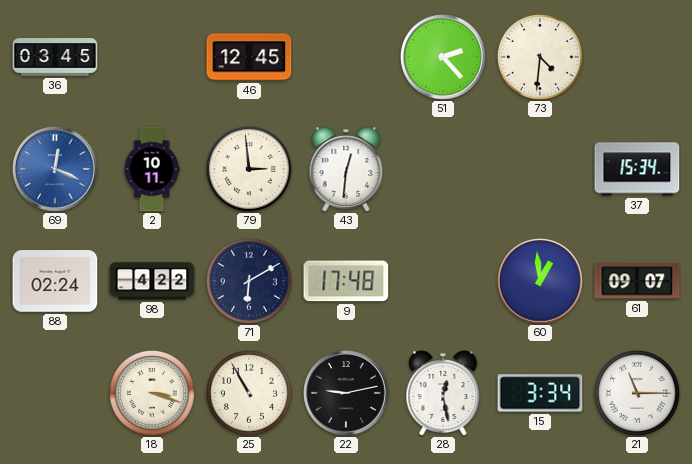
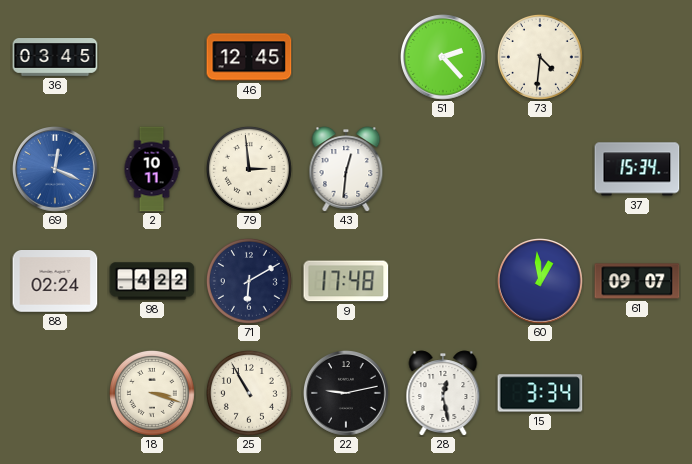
21: 11:15 -> none
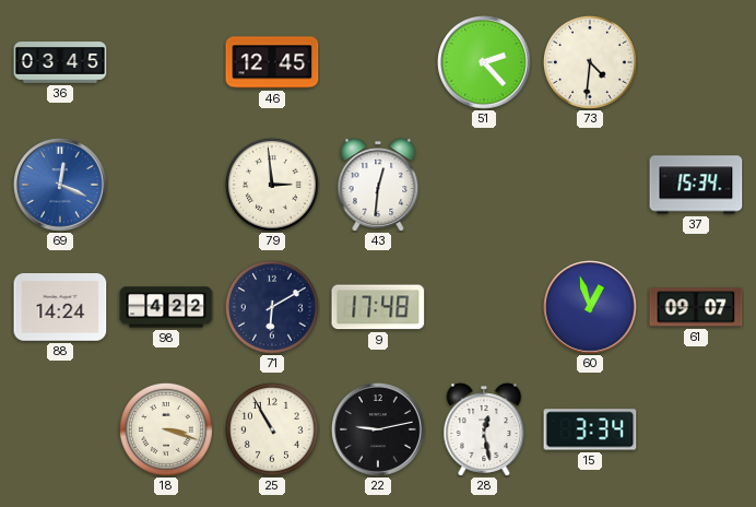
2: 10:11 -> none
88: 02:24 -> 14:24
60: 12:59 -> 12:57
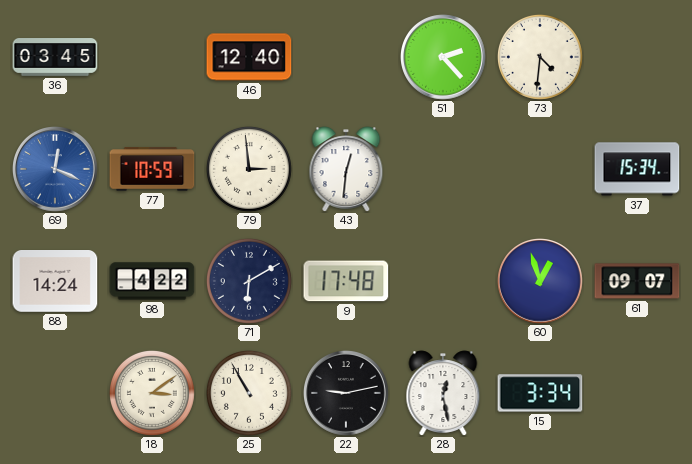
46: 12:45 -> 12:40
77: none -> 10:59
18: 3:18 -> 3:09
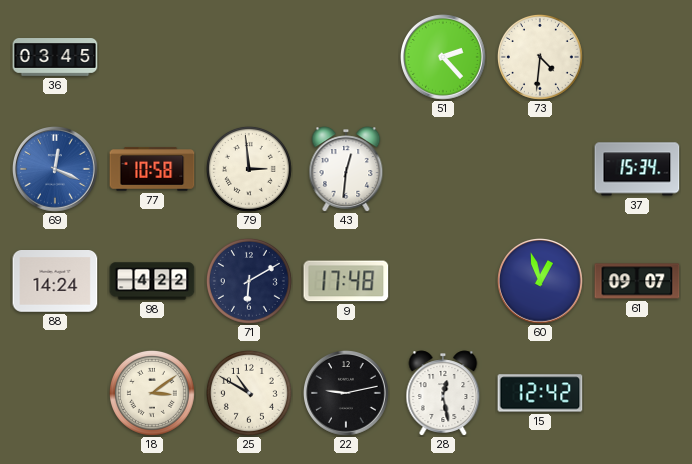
46: 12:40 -> none
77: 10:59 -> 10:58
25: 10:55 -> 10:50
15: 3:34 -> 12:42
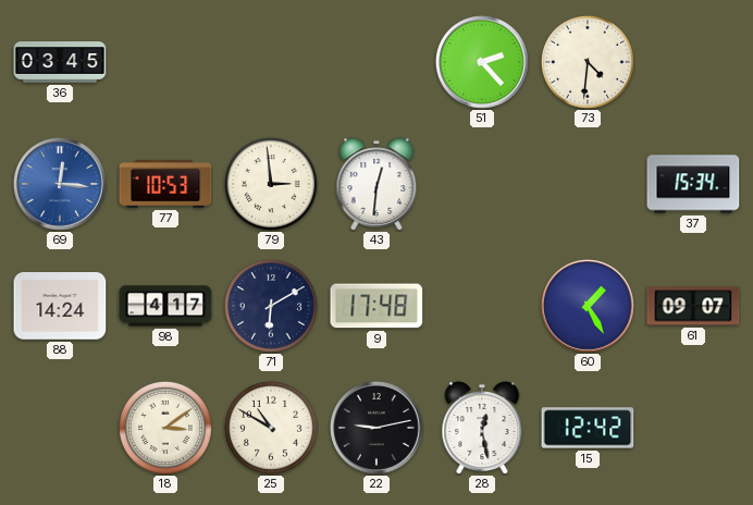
69: 12:19 -> 12:16
77: 10:58 -> 10:53
98: 4:22 -> 4:17
60: 12:57 -> 1:25
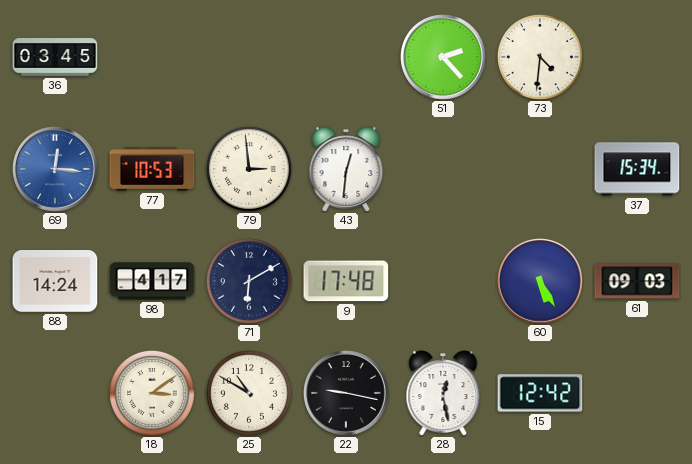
60: 1:25 -> 5:25
61: 09:07 -> 09:03
22: 9:13 -> 9:17
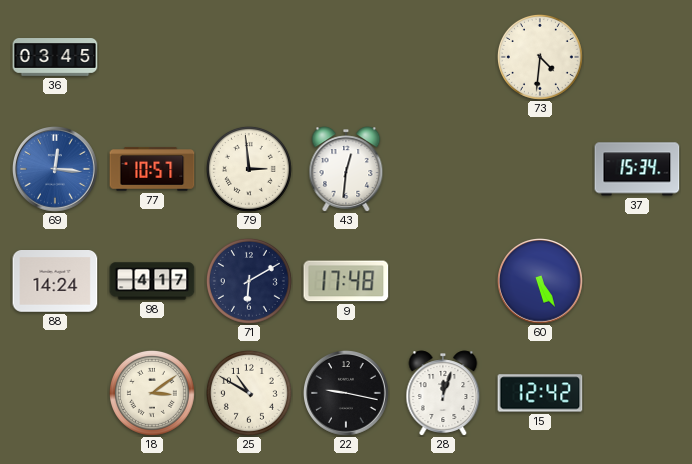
51: 2:23 -> none
77: 10:53 -> 10:57
61: 09:03 -> none
28: 12:28 -> 12:03
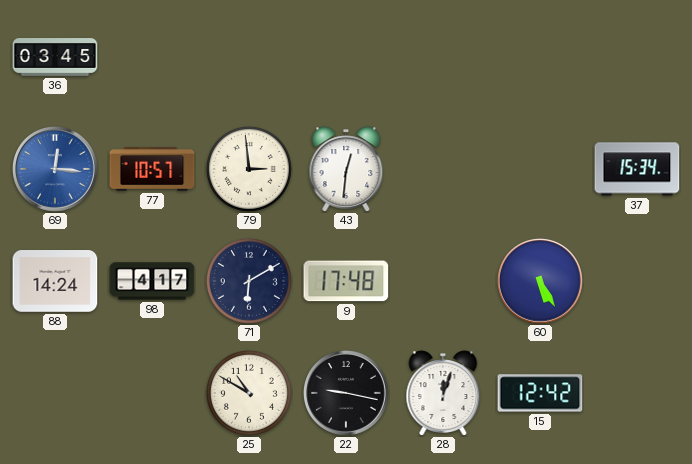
73: 4:31 -> none
18: 3:09 -> none
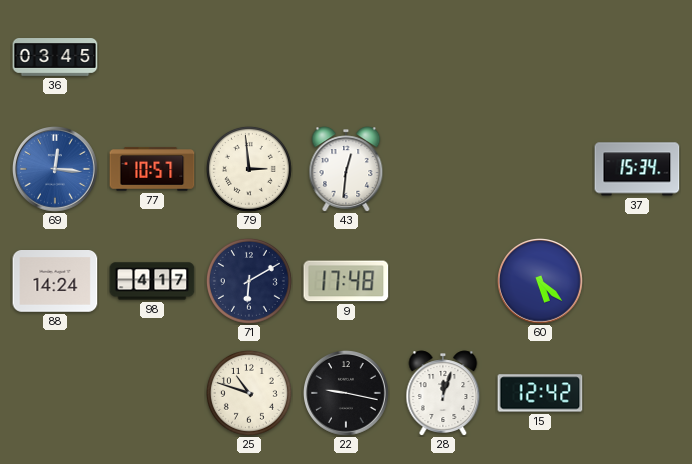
60: 5:25 -> 5:22
25: 10:50 -> 10:48
